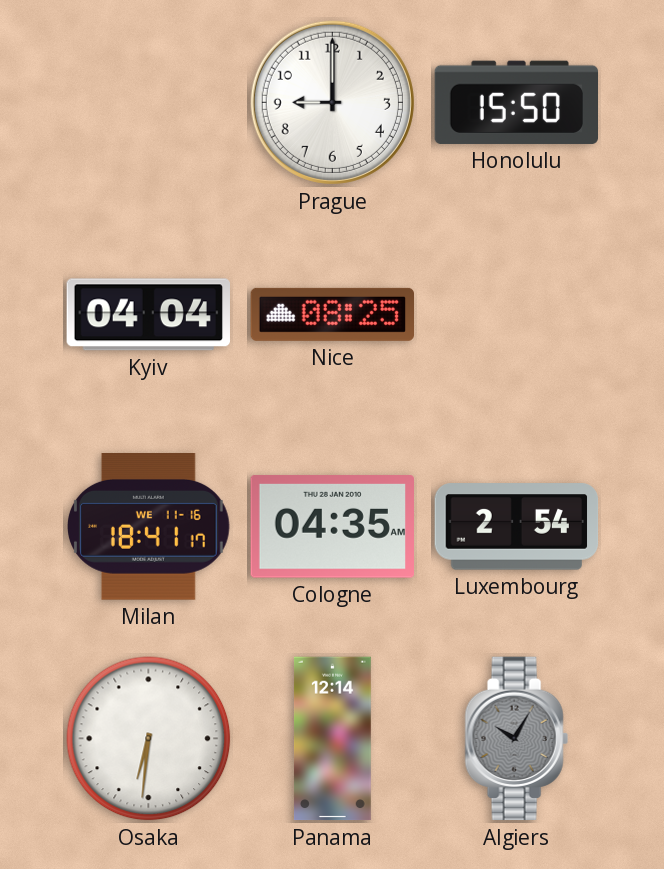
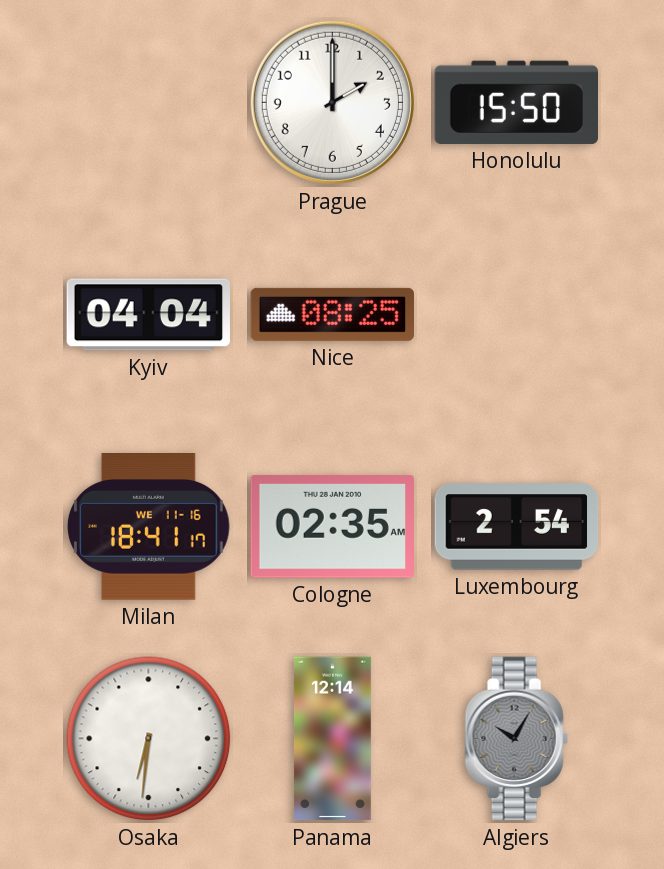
Prague: 9:00 -> 2:00
Cologne: 04:35 -> 02:35
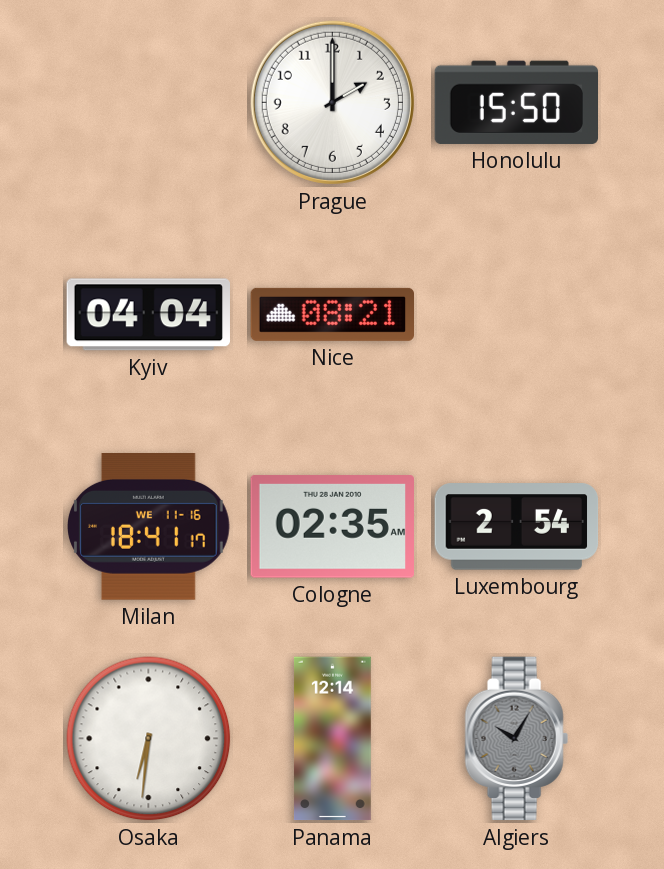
Nice: 08:25 -> 08:21
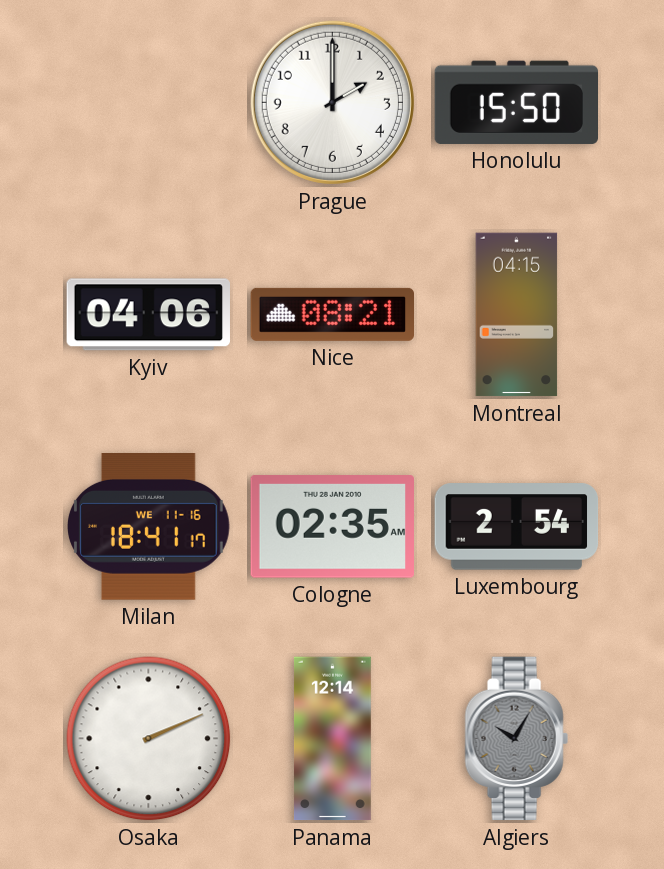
Kyiv: 04:04 -> 04:06
Montreal: none -> 04:15
Osaka: 6:31 -> 2:11
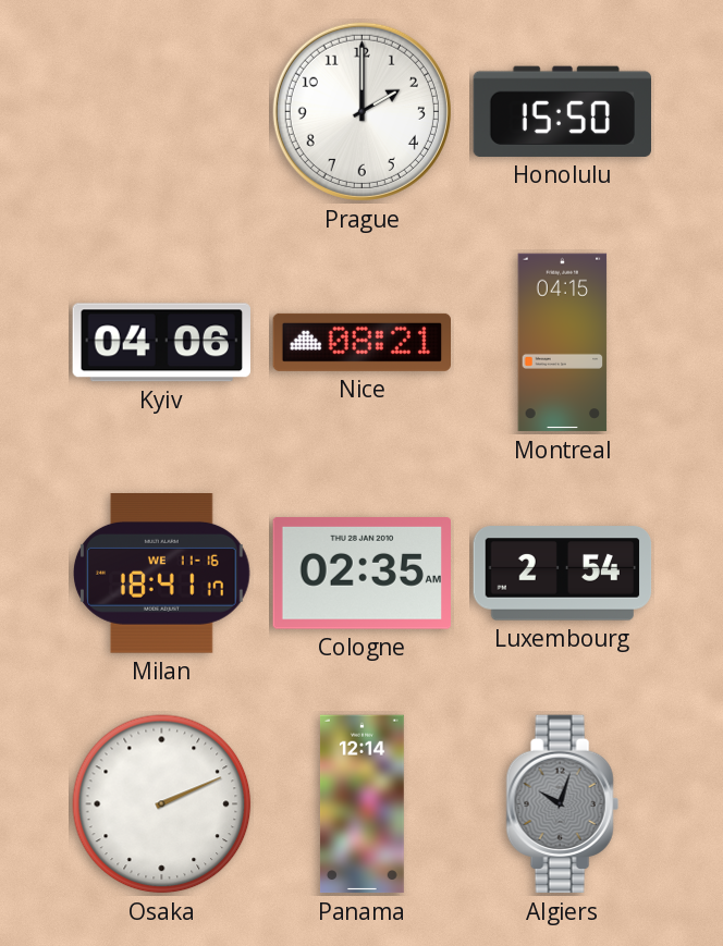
Algiers: 10:05 -> 10:03
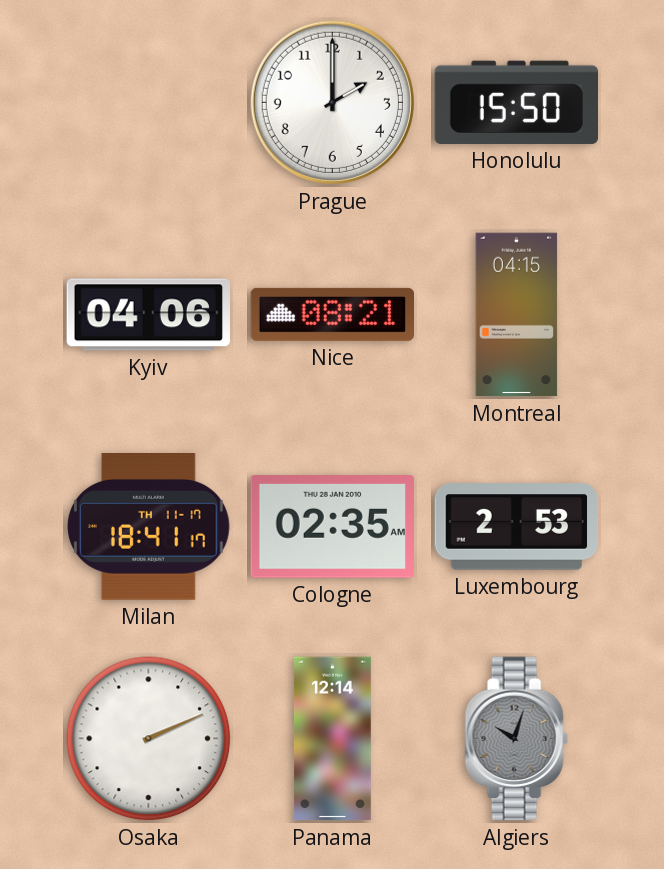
Milan date: WE 11-16 -> TH 11-17
Luxembourg: 2:54 -> 2:53
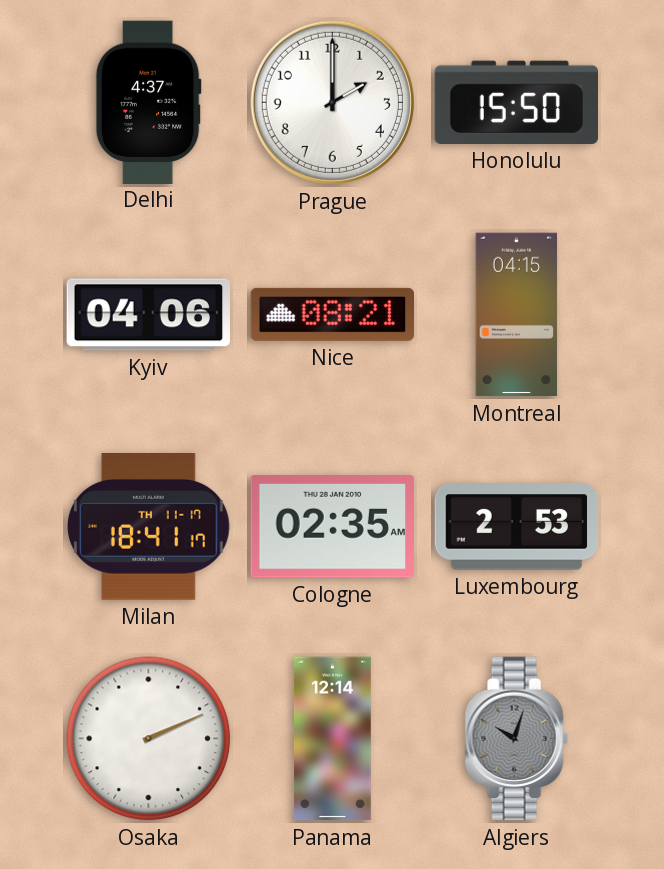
Delhi: none -> 4:37
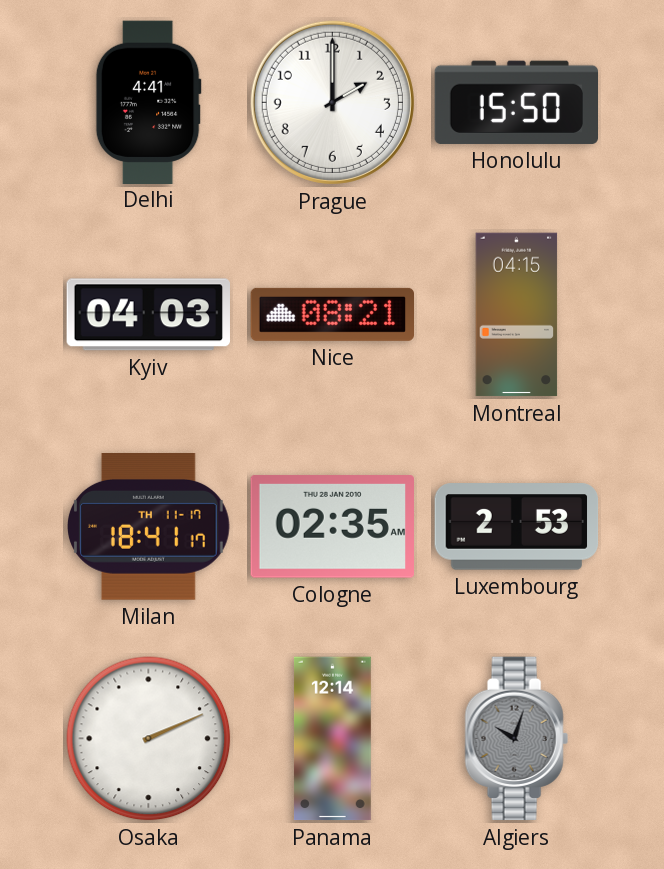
Delhi: 4:37 -> 4:41
Kyiv: 04:06 -> 04:03
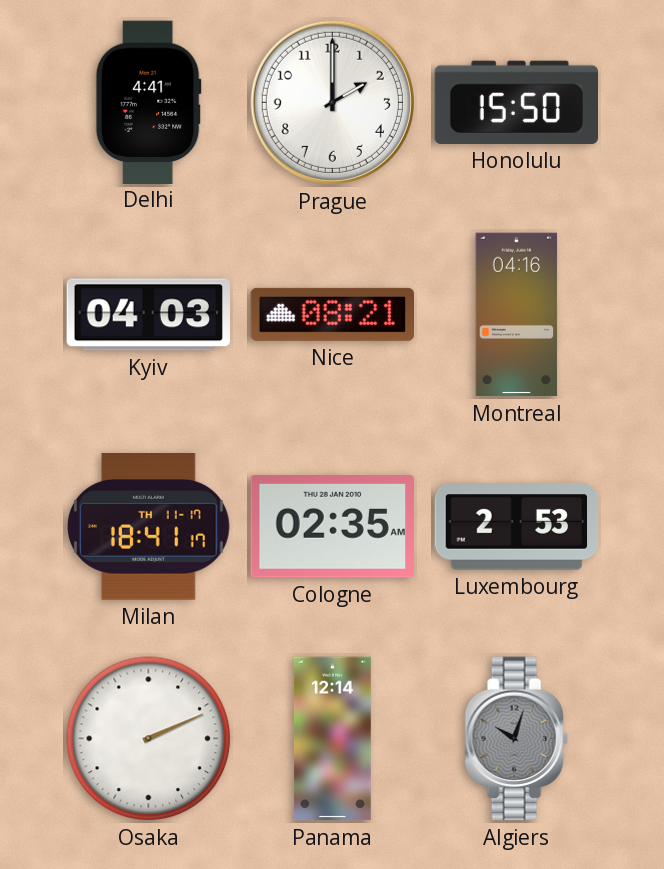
Montreal: 04:15 -> 04:16
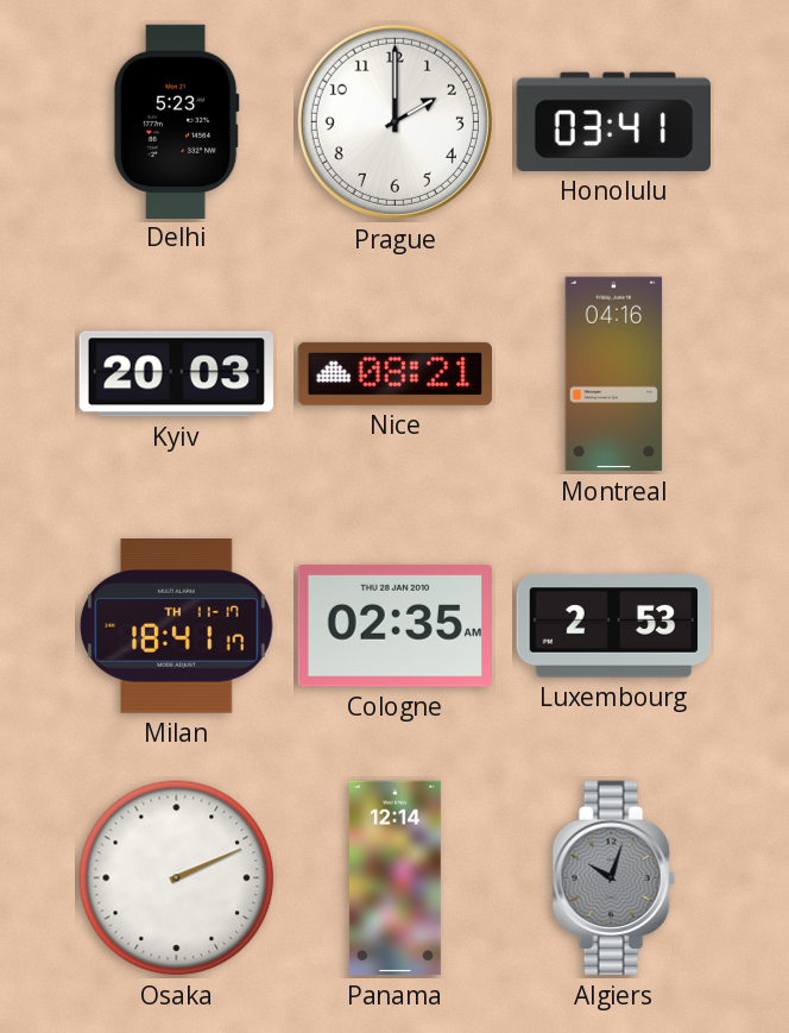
Delhi: 4:41 -> 5:23
Honolulu: 15:50 -> 03:41
Kyiv: 04:03 -> 20:03
